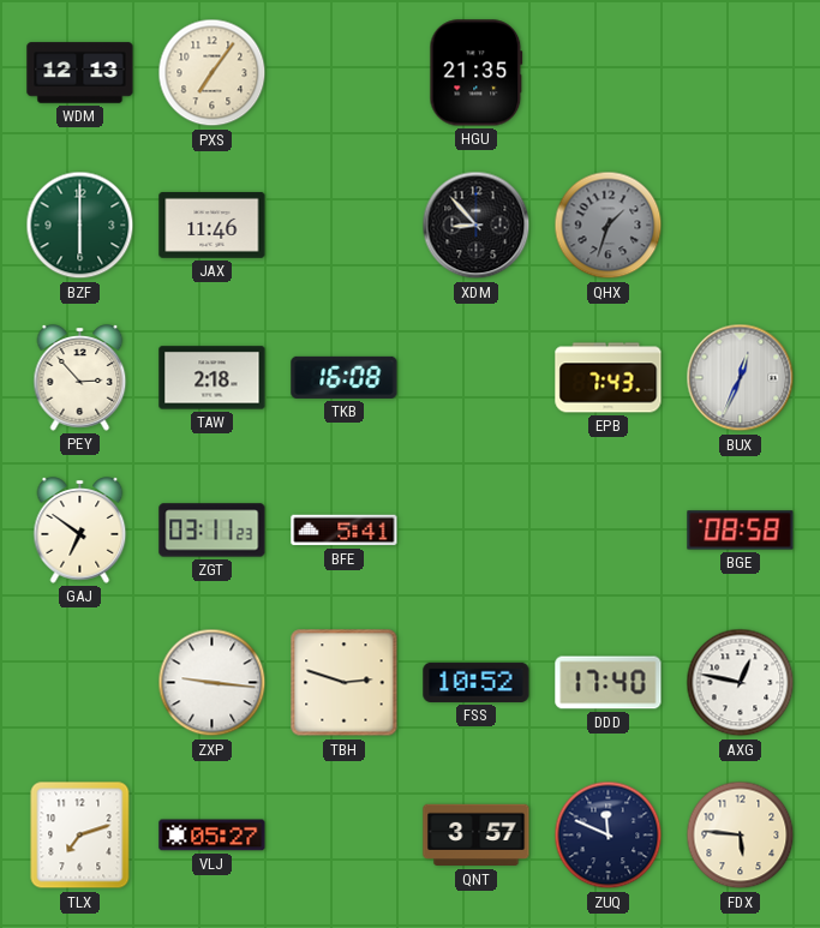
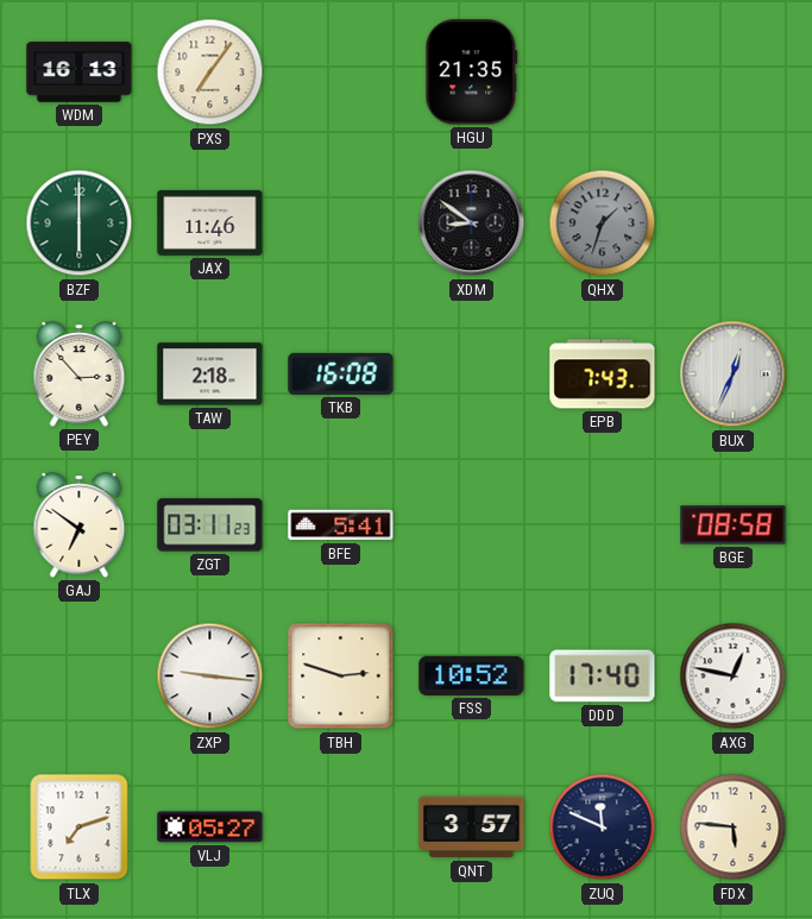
WDM: 12:13 -> 16:13
XDM: 8:53 -> 8:51
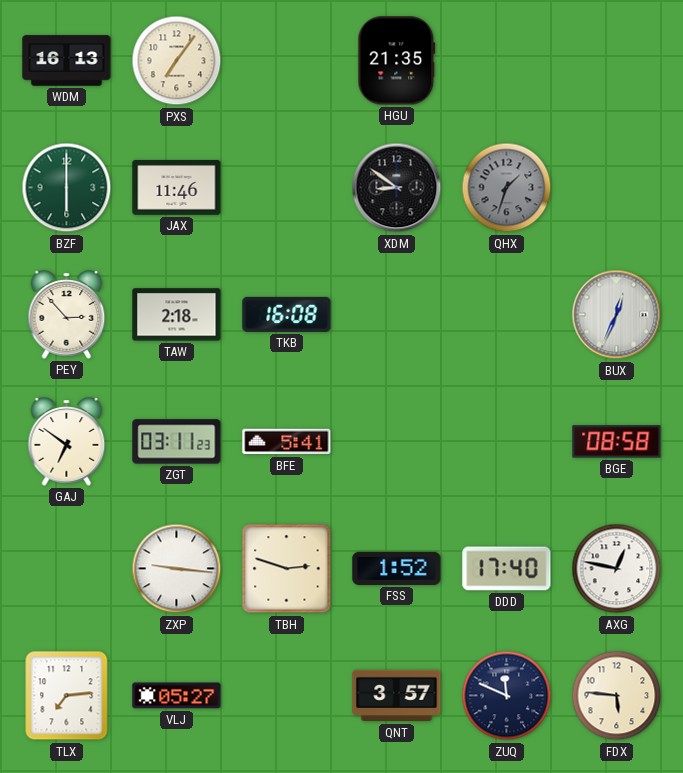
EPB: 7:43 -> none
FSS: 10:52 -> 1:52
TLX: 7:12 -> 7:14
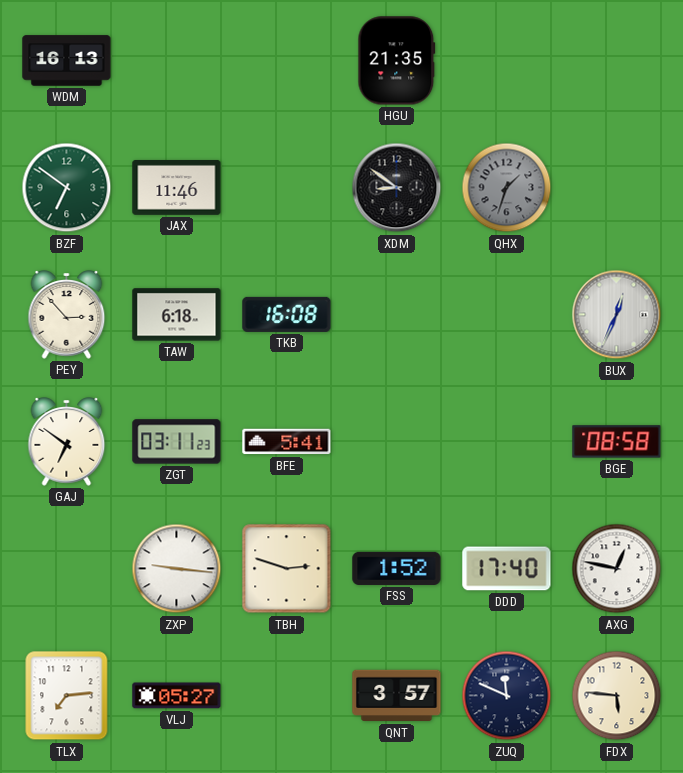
PXS: 7:06 -> none
BZF: 6:00 -> 6:51
TAW: 2:18 -> 6:18
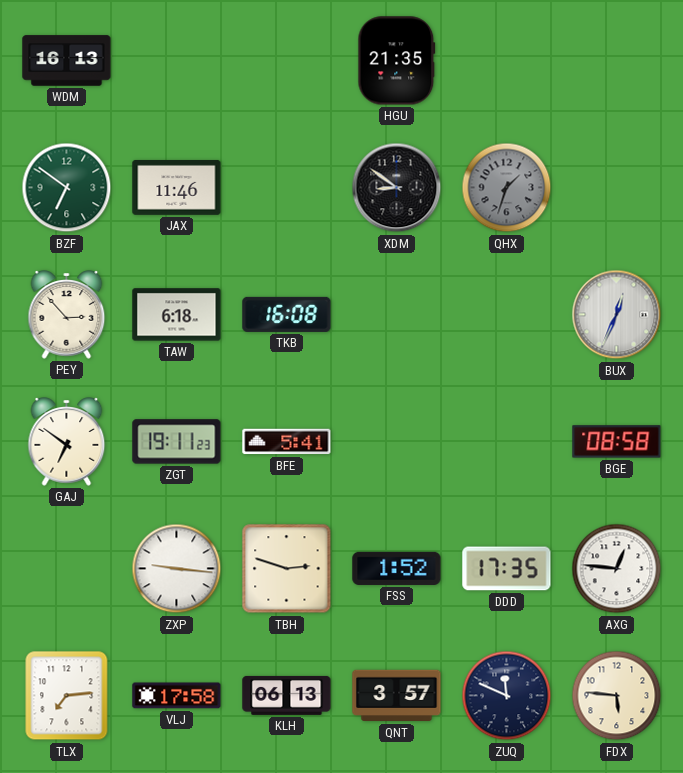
ZGT: 03:11 -> 19:11
DDD: 17:40 -> 17:35
AXG: 12:47 -> 12:46
VLJ: 05:27 -> 17:58
KLH: none -> 06:13
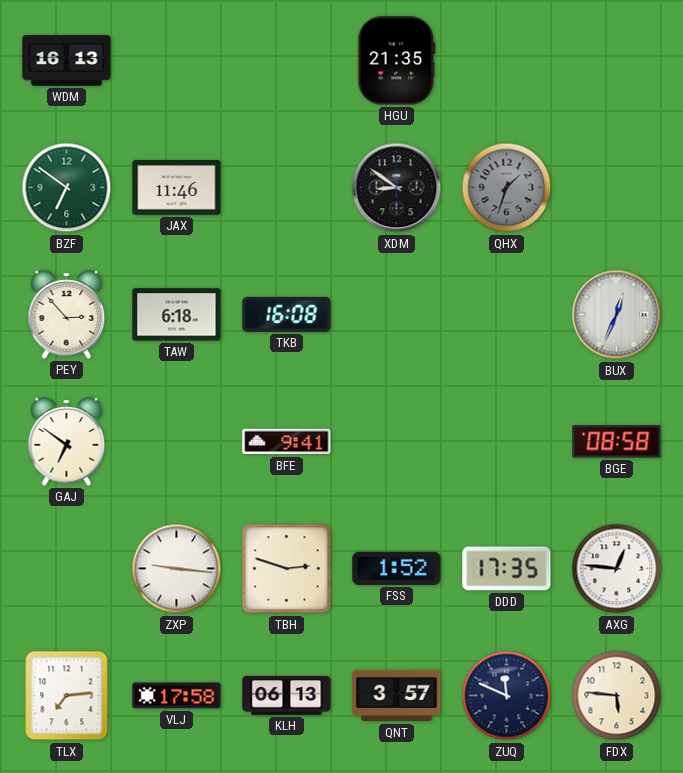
ZGT: 19:11 -> none
BFE: 5:41 -> 9:41
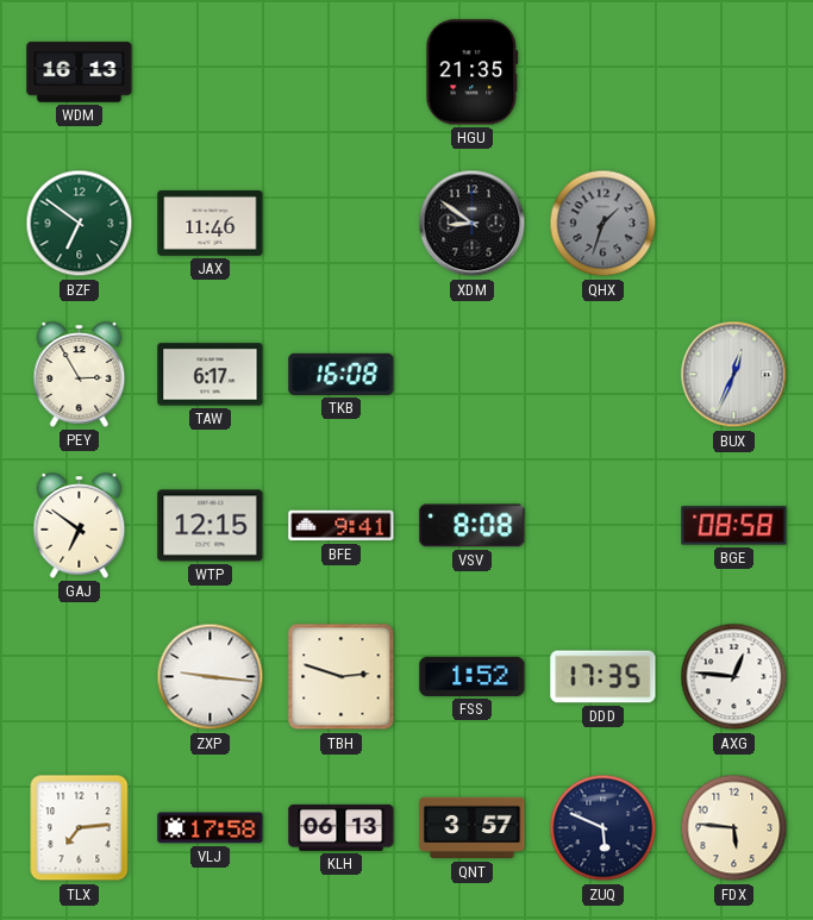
PEY: 2:53 -> 2:55
TAW: 6:18 -> 6:17
WTP: none -> 12:15
VSV: none -> 8:08
ZUQ: 11:49 -> 5:49
